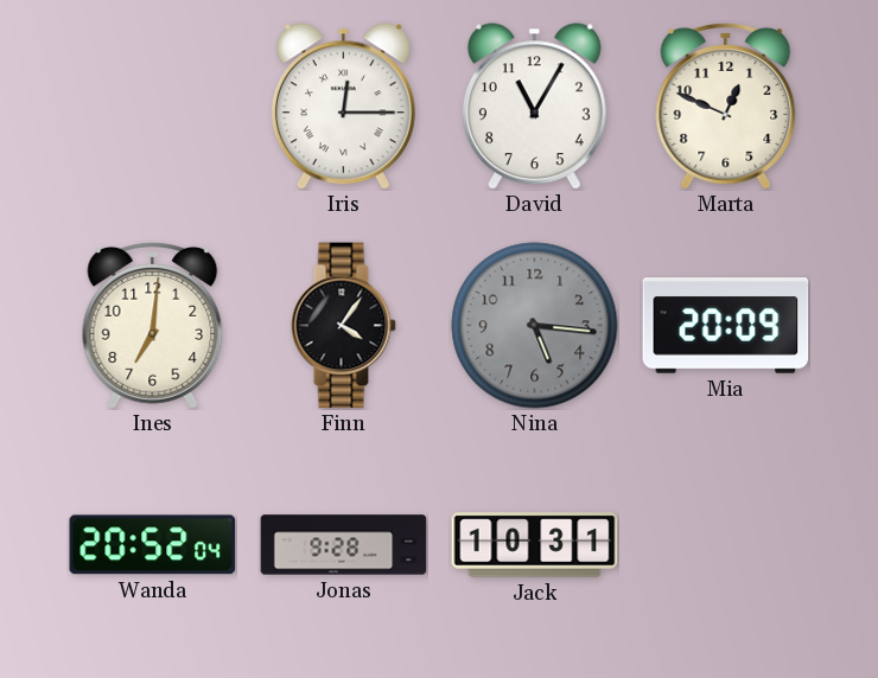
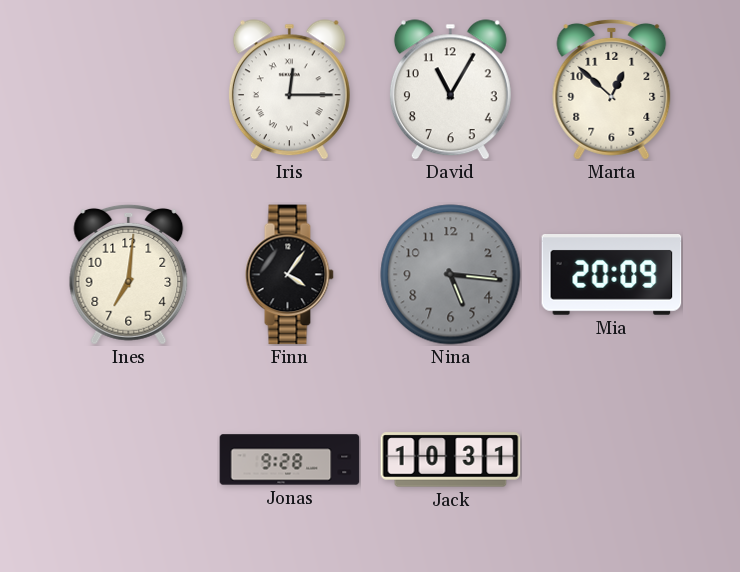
Marta: 12:49 -> 12:52
Wanda: 20:52 -> none
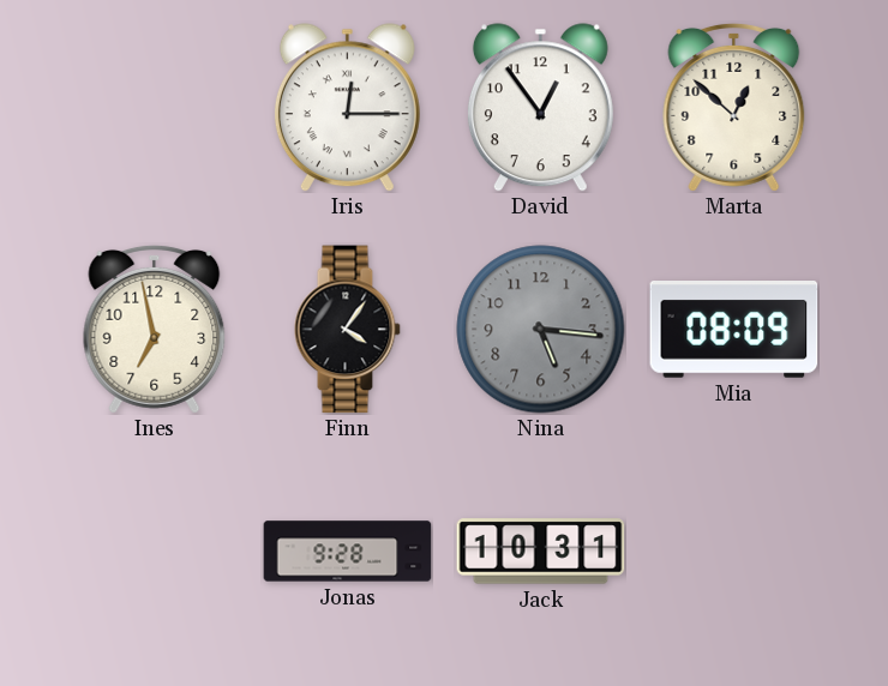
David: 11:05 -> 12:54
Ines: 7:01 -> 6:58
Mia: 20:09 -> 08:09
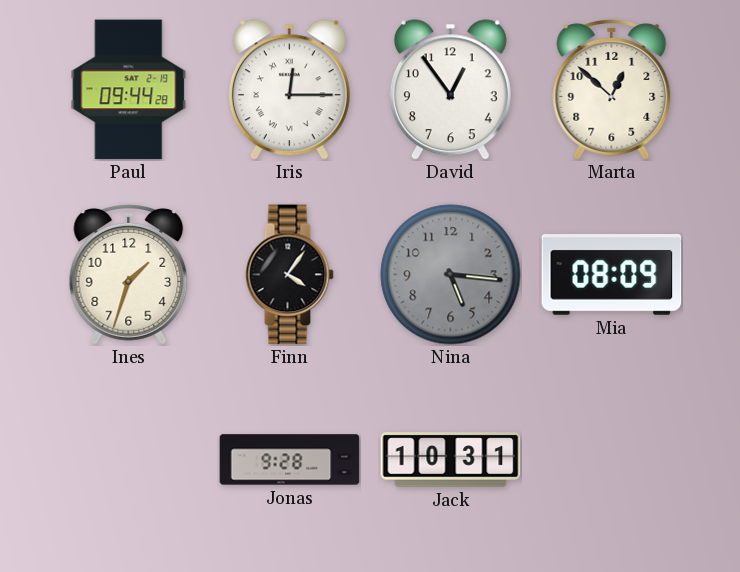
Paul: none -> 09:44
Ines: 6:58 -> 1:33
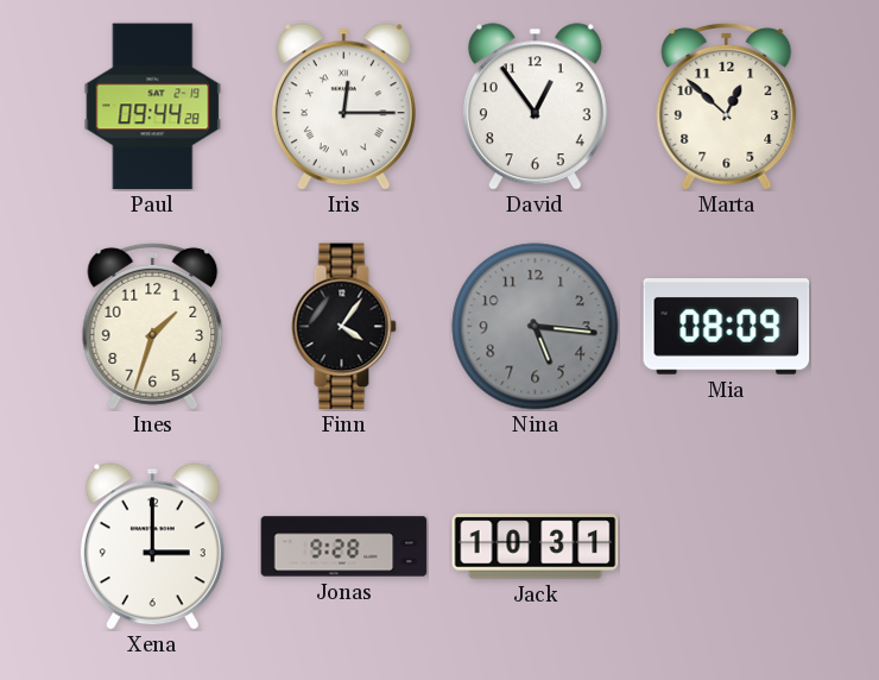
Xena: none -> 3:00
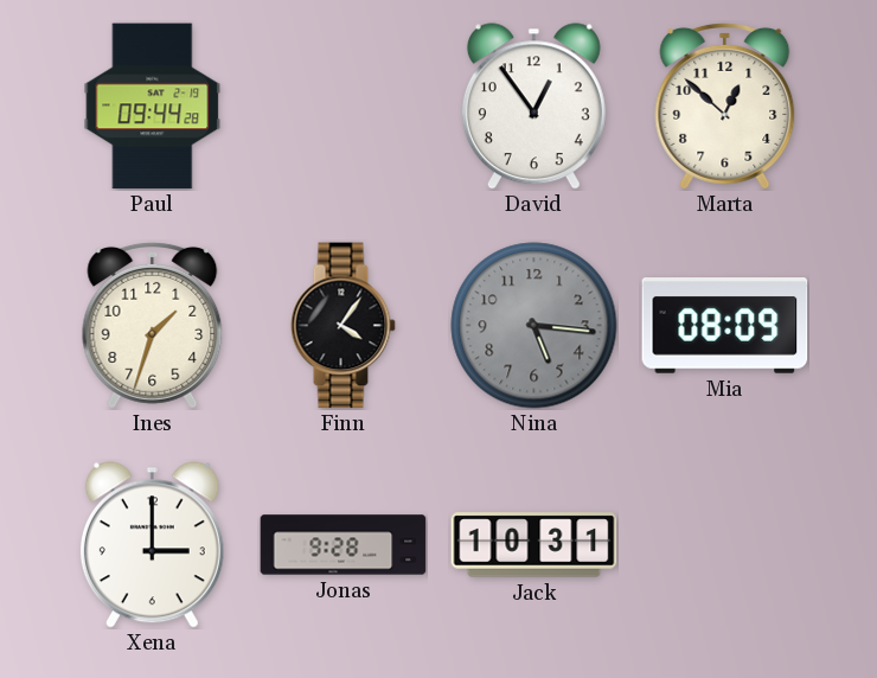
Iris: 12:15 -> none
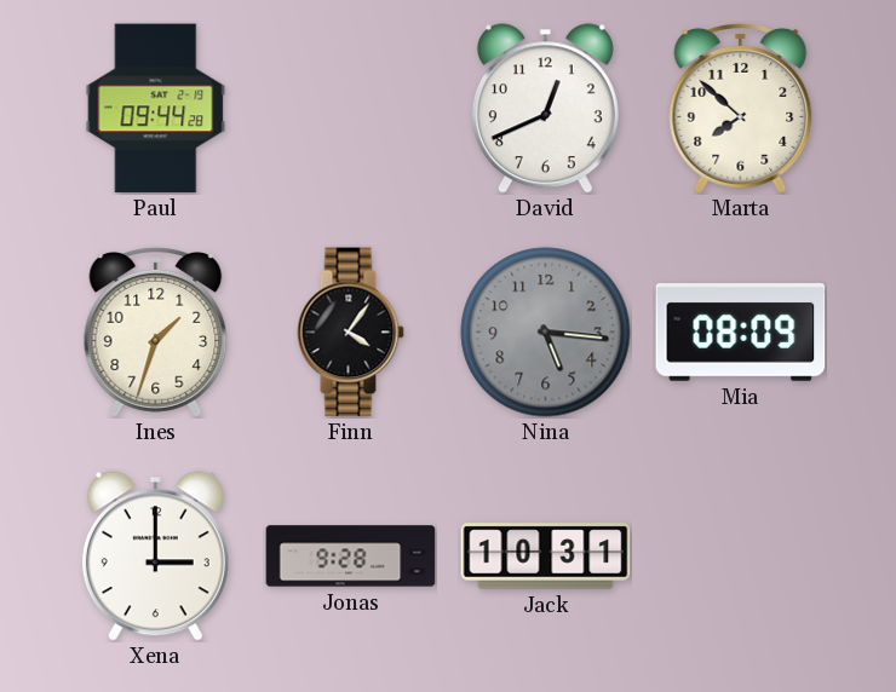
David: 12:54 -> 12:41
Marta: 12:52 -> 7:52
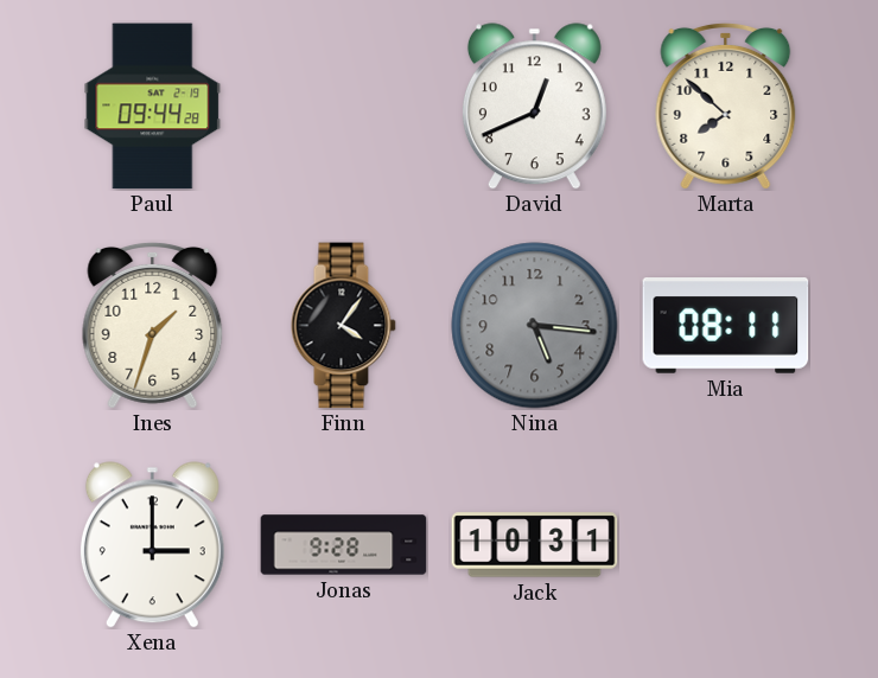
Mia: 08:09 -> 08:11
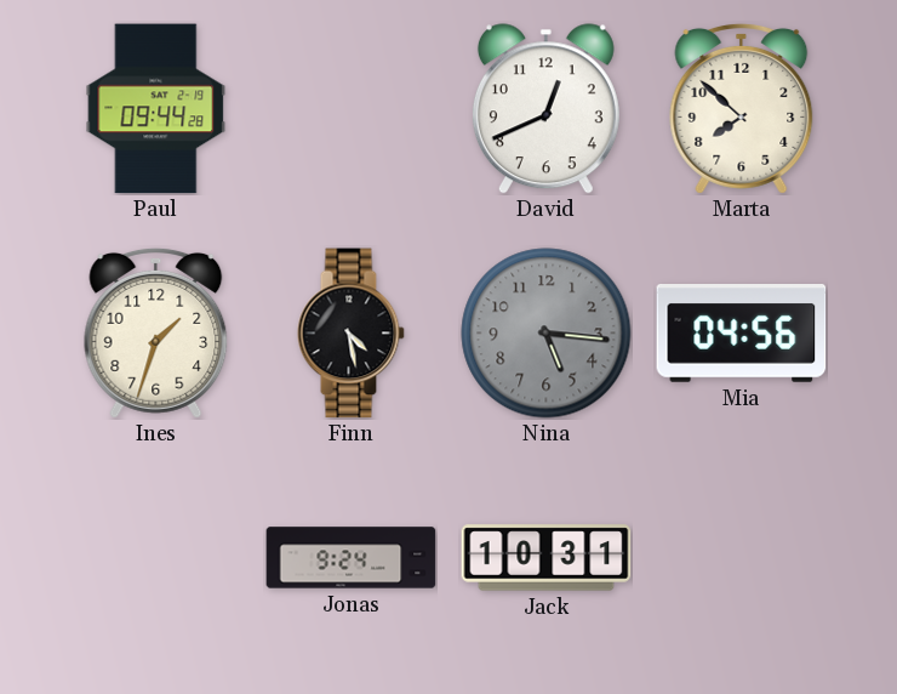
Finn: 4:06 -> 4:28
Mia: 08:11 -> 04:56
Xena: 3:00 -> none
Jonas: 9:28 -> 9:24
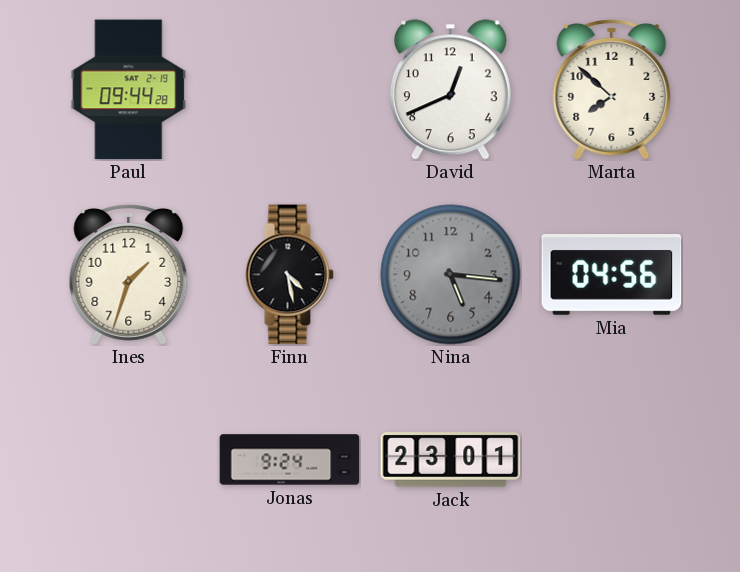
Jack: 10:31 -> 23:01
